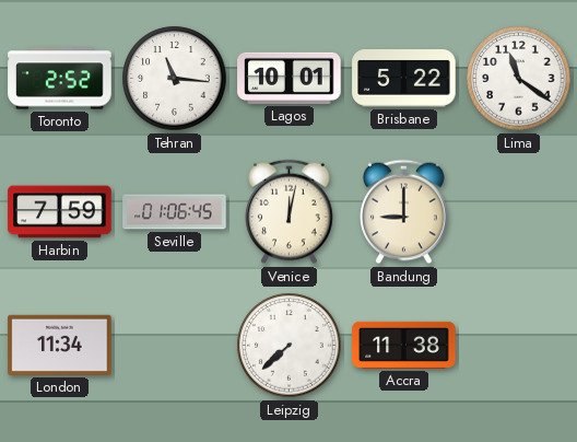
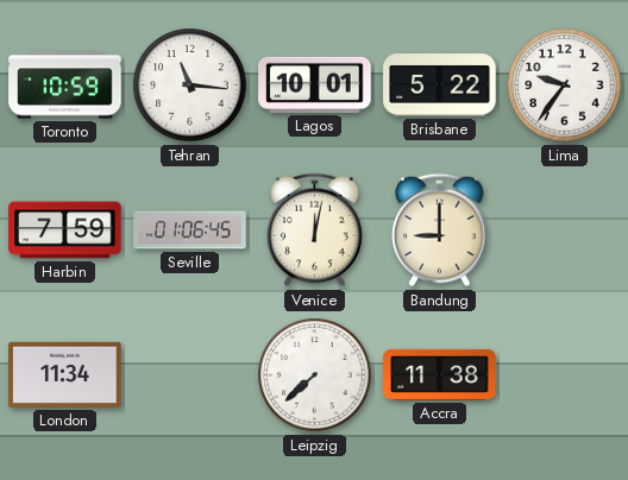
Toronto: 2:52 -> 10:59
Lima: 11:21 -> 9:36
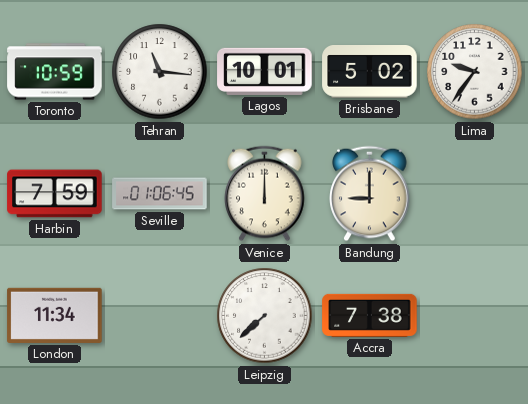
Brisbane: 5:22 -> 5:02
Venice: 12:02 -> 12:00
Accra: 11:38 -> 7:38
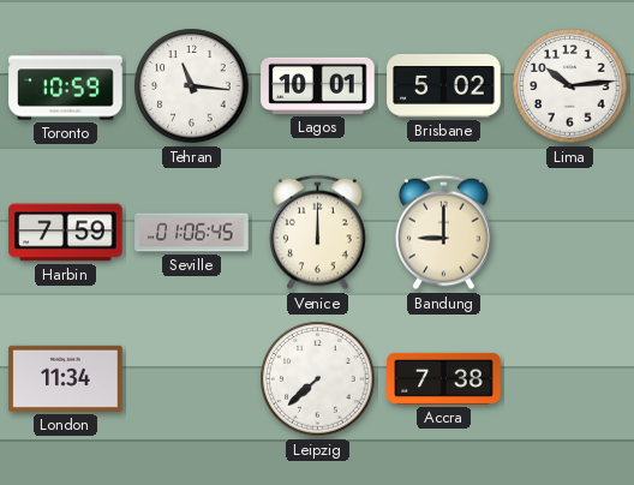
Lima: 9:36 -> 10:14
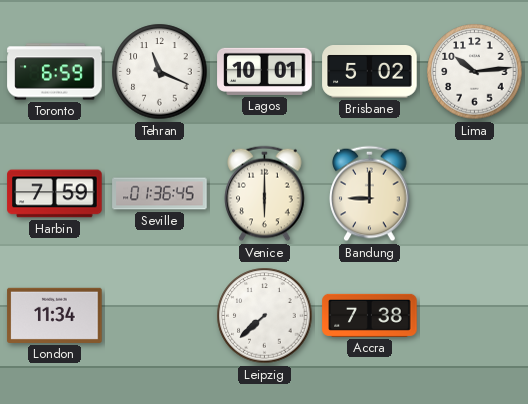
Toronto: 10:59 -> 6:59
Tehran: 11:16 -> 11:19
Seville: 01:06 -> 01:36
Venice: 12:00 -> 6:00
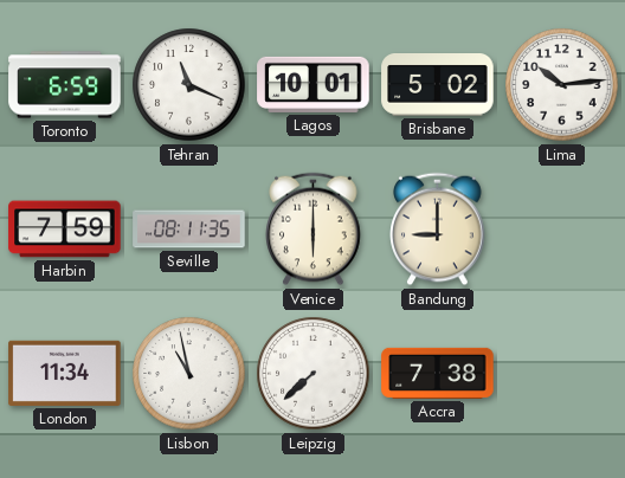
Seville: 01:36 -> 08:11
Lisbon: none -> 10:58
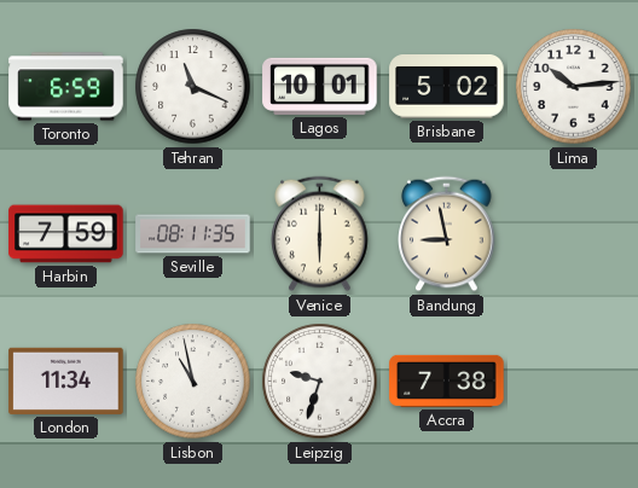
Bandung: 9:00 -> 8:58
Leipzig: 7:38 -> 9:33
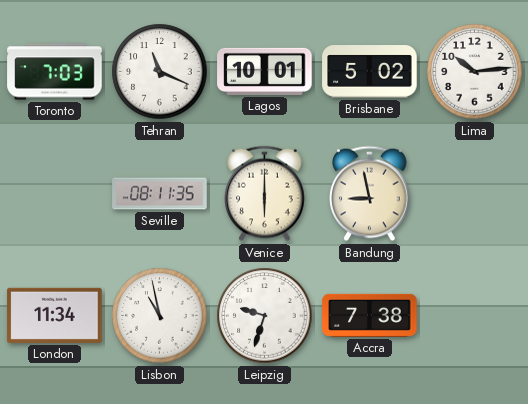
Toronto: 6:59 -> 7:03
Harbin: 7:59 -> none
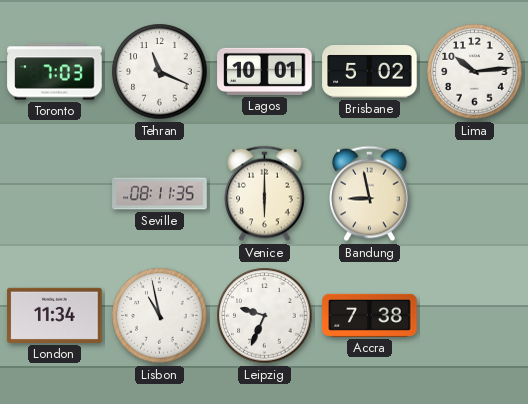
Leipzig: 9:33 -> 9:34
